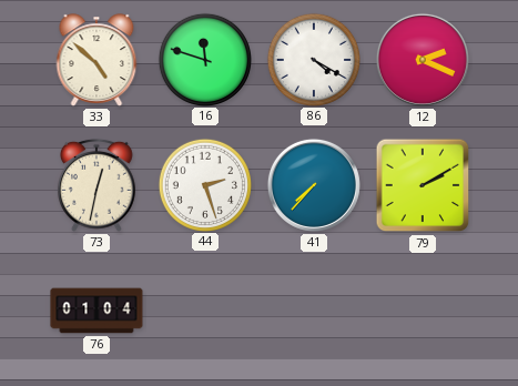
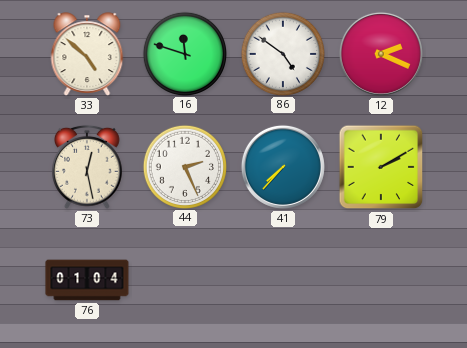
86: 4:20 -> 4:51
73: 12:32 -> 12:28
44: 2:27 -> 2:26
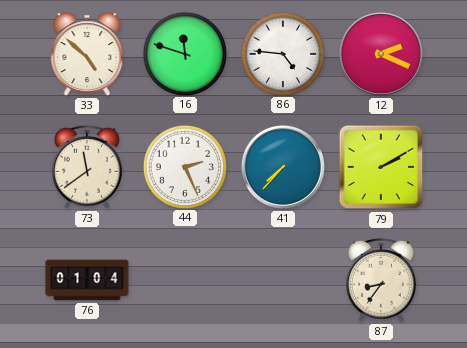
86: 4:51 -> 4:46
73: 12:28 -> 11:39
87: none -> 8:36
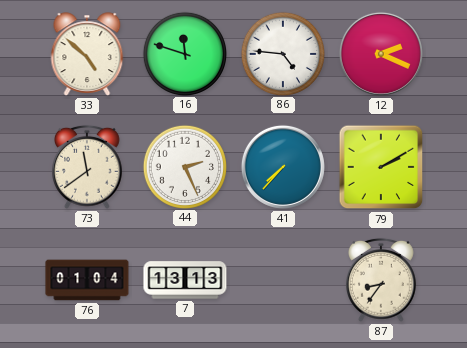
7: none -> 13:13
